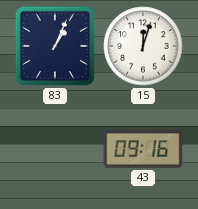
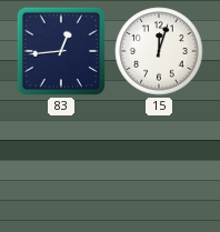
83: 1:04 -> 12:44
43: 09:16 -> none
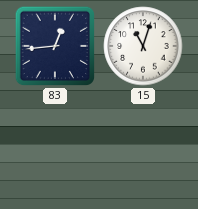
15: 12:03 -> 11:03
